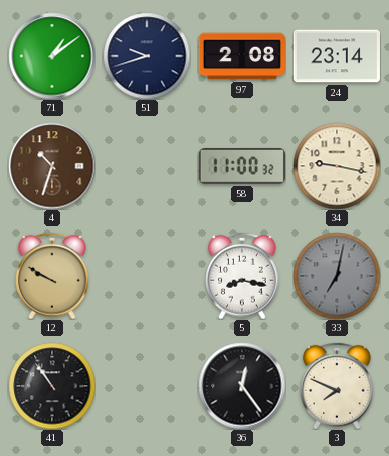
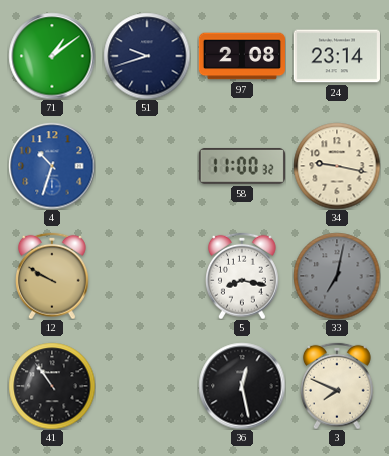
4 dial: brown -> blue
36: 12:24 -> 12:28
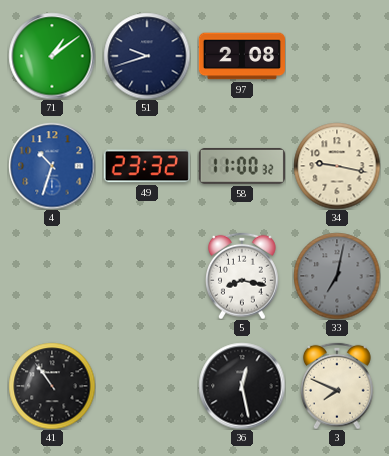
24: 23:14 -> none
49: none -> 23:32
12: 9:50 -> none
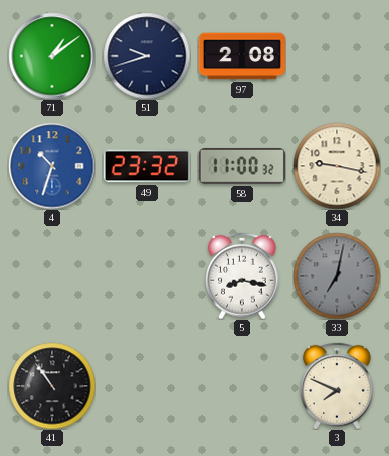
36: 12:28 -> none
